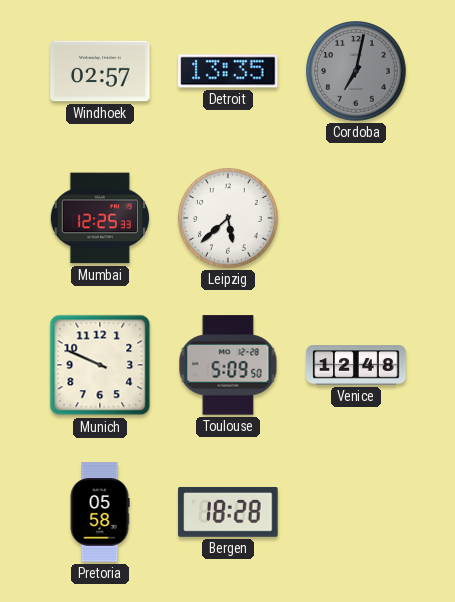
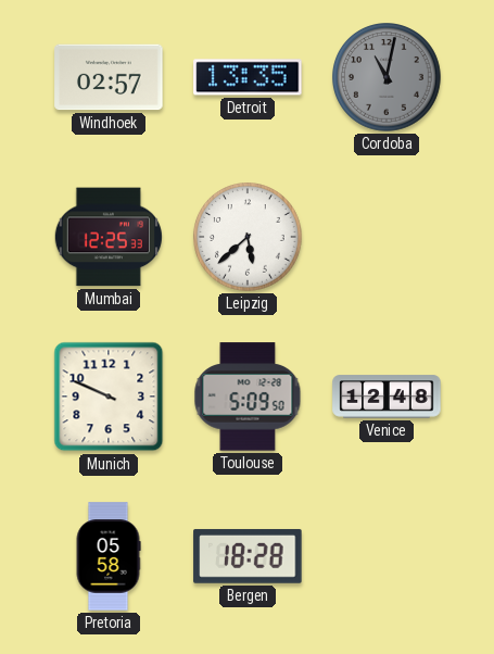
Cordoba: 7:02 -> 11:02
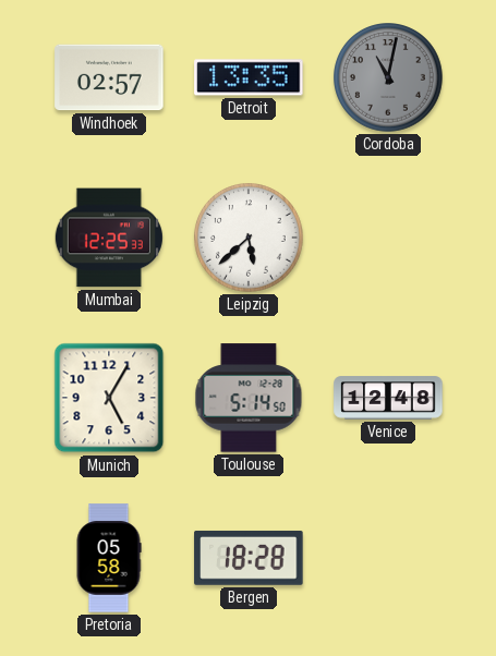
Munich: 9:49 -> 5:05
Toulouse: 5:09 -> 5:14
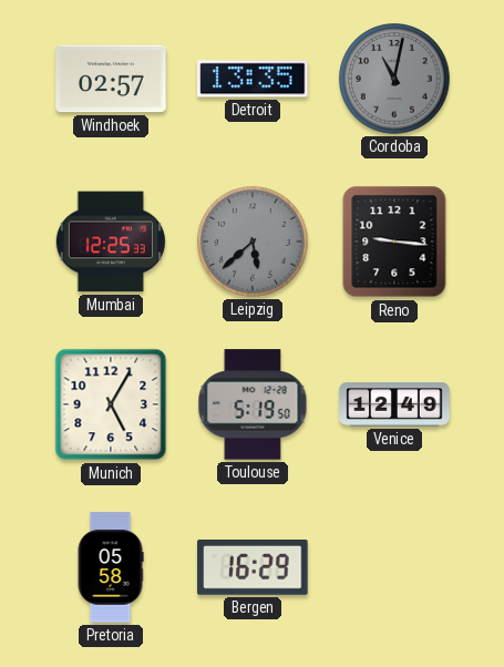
Leipzig dial: white -> grey
Reno: none -> 9:16
Toulouse: 5:14 -> 5:19
Venice: 12:48 -> 12:49
Bergen: 18:28 -> 16:29
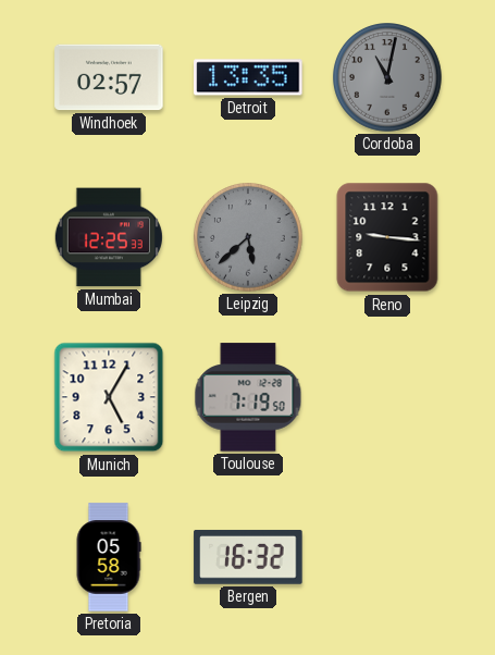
Toulouse: 5:19 -> 7:19
Venice: 12:49 -> none
Bergen: 16:29 -> 16:32
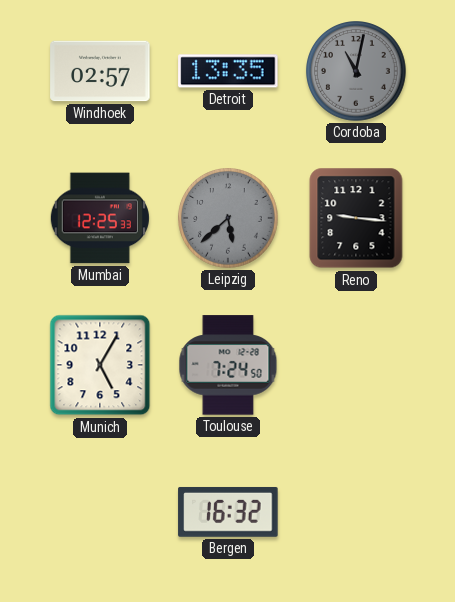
Toulouse: 7:19 -> 7:24
Pretoria: 05:58 -> none
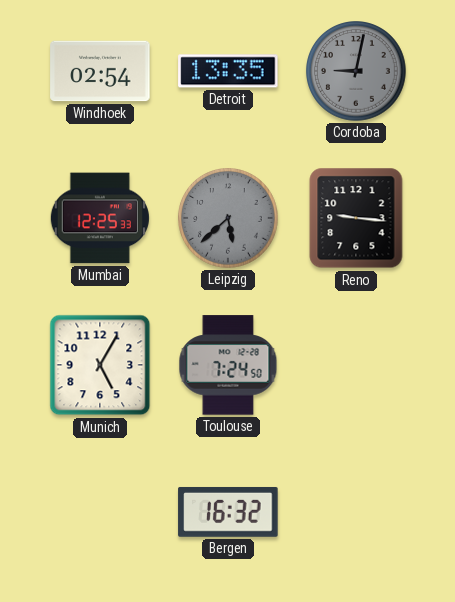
Windhoek: 02:57 -> 02:54
Cordoba: 11:02 -> 9:02
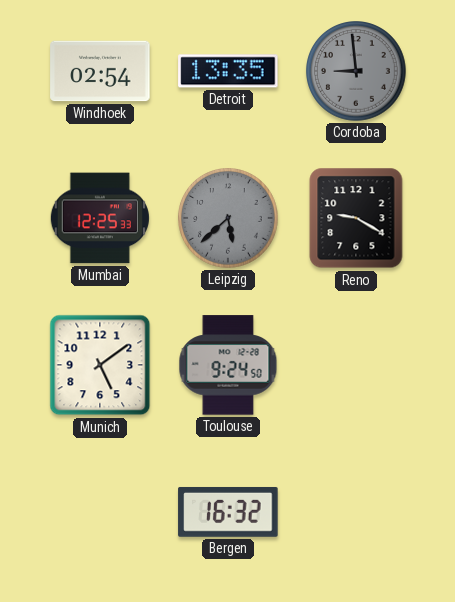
Cordoba: 9:02 -> 8:59
Reno: 9:16 -> 9:20
Munich: 5:05 -> 5:09
Toulouse: 7:24 -> 9:24
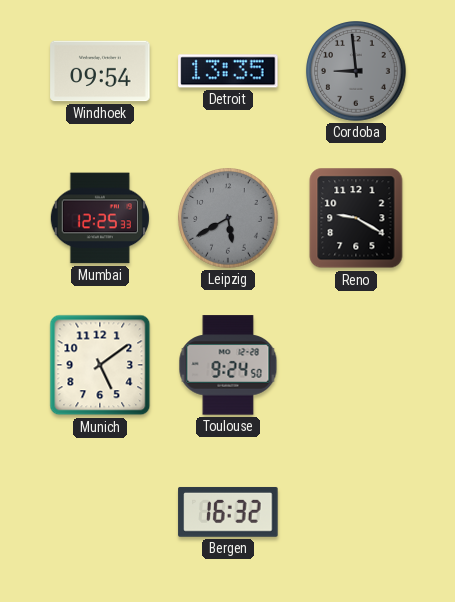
Windhoek: 02:54 -> 09:54
Leipzig: 5:38 -> 5:40
